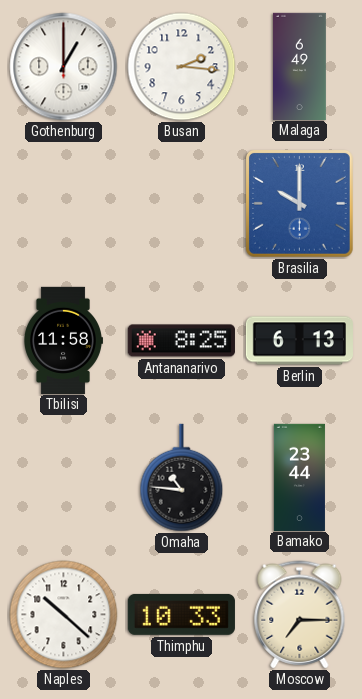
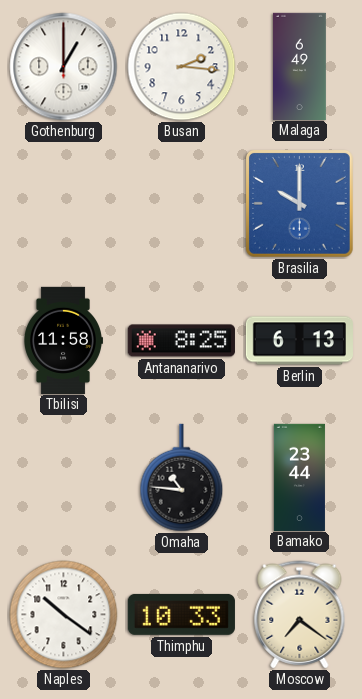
Naples: 10:22 -> 10:21
Moscow: 7:15 -> 7:21
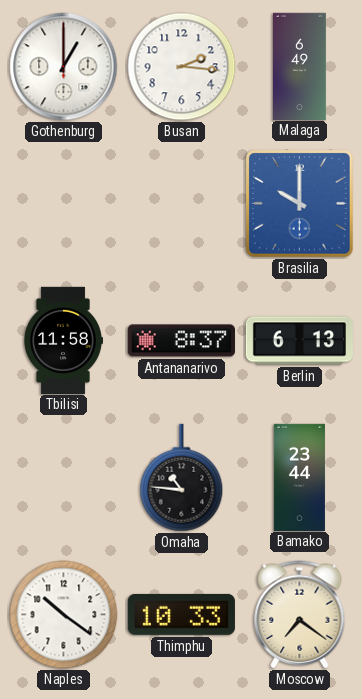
Antananarivo: 8:25 -> 8:37
